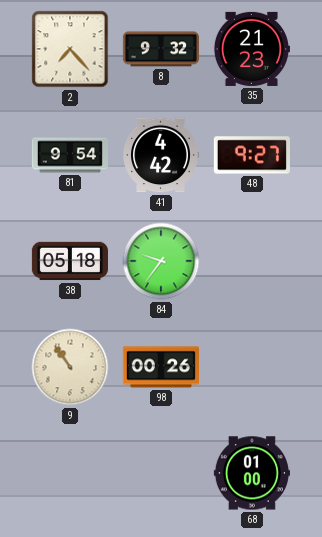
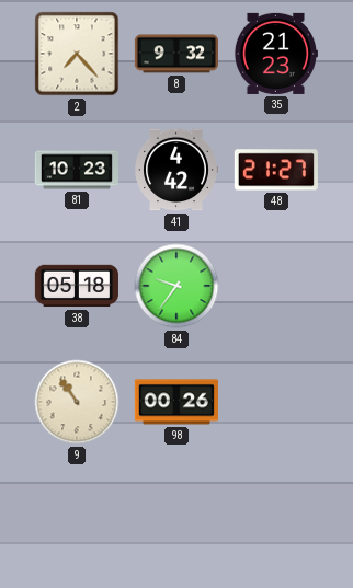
81: 9:54 -> 10:23
48: 9:27 -> 21:27
68: 01:00 -> none
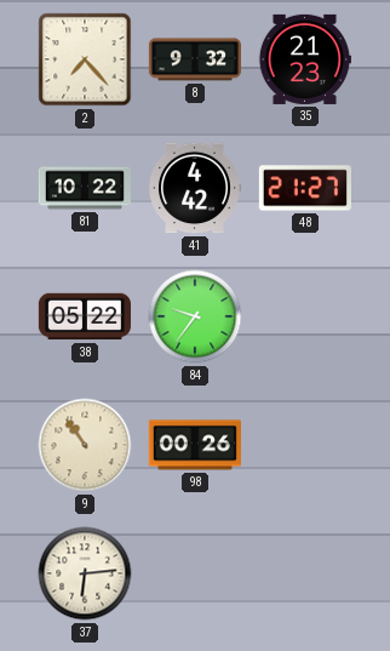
81: 10:23 -> 10:22
38: 05:18 -> 05:22
37: none -> 6:14
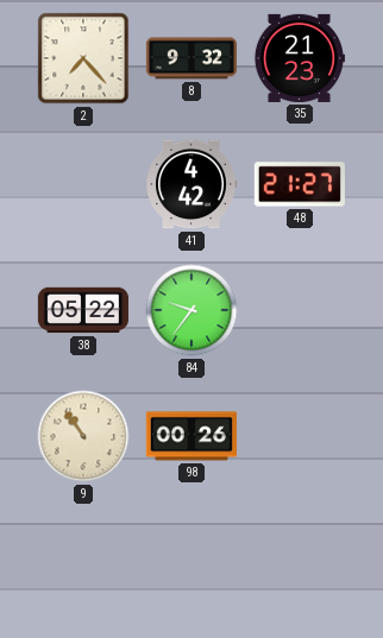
81: 10:22 -> none
37: 6:14 -> none
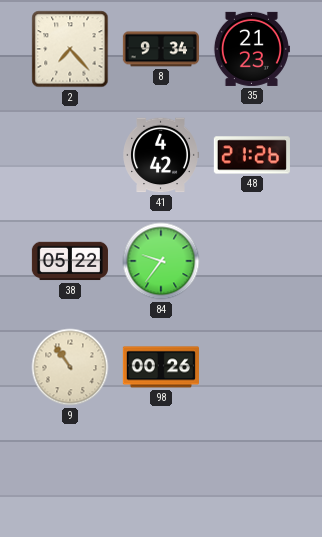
8: 9:32 -> 9:34
48: 21:27 -> 21:26
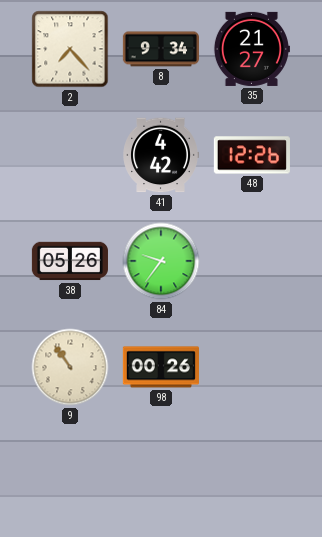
35: 21:23 -> 21:27
48: 21:26 -> 12:26
38: 05:22 -> 05:26
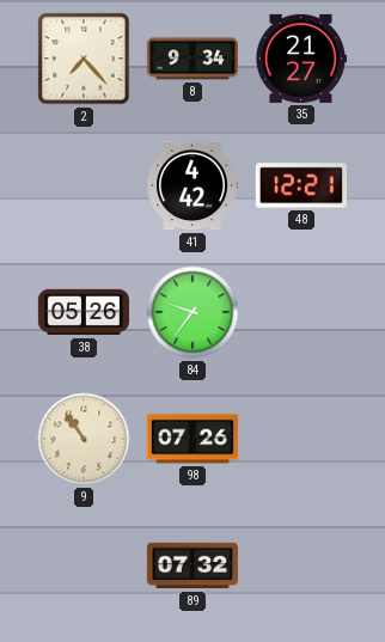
48: 12:26 -> 12:21
98: 00:26 -> 07:26
89: none -> 07:32
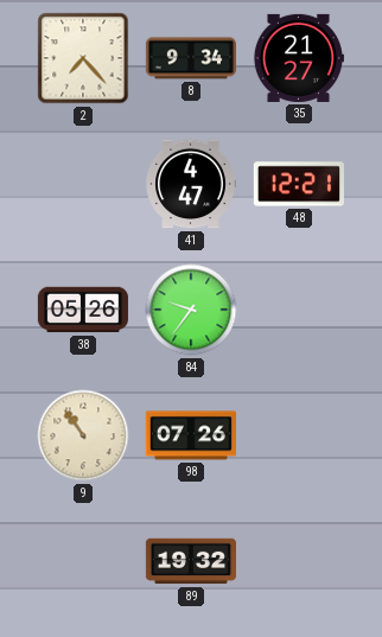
41: 4:42 -> 4:47
89: 07:32 -> 19:32
